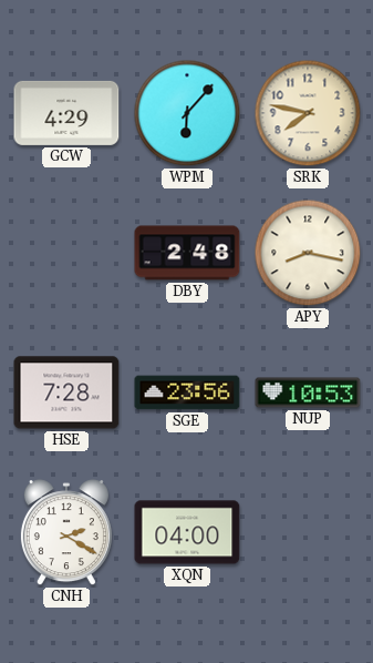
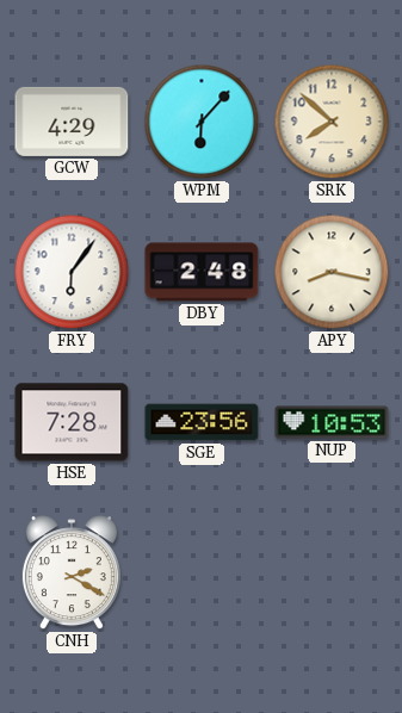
SRK: 7:47 -> 7:52
FRY: none -> 6:06
XQN: 04:00 -> none
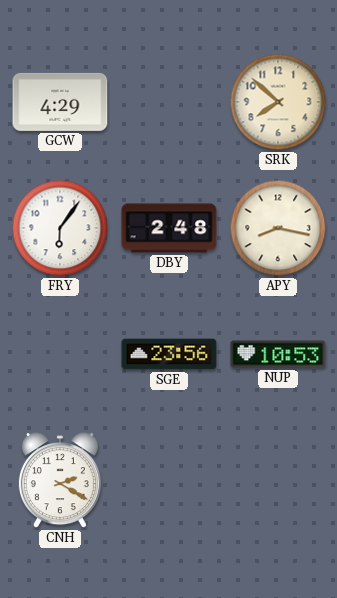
WPM: 6:07 -> none
HSE: 7:28 -> none
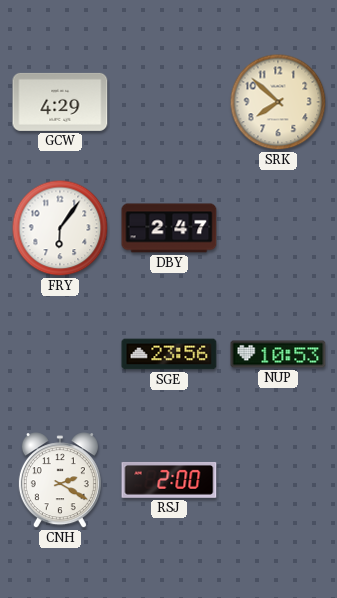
DBY: 2:48 -> 2:47
APY: 8:17 -> none
RSJ: none -> 2:00
